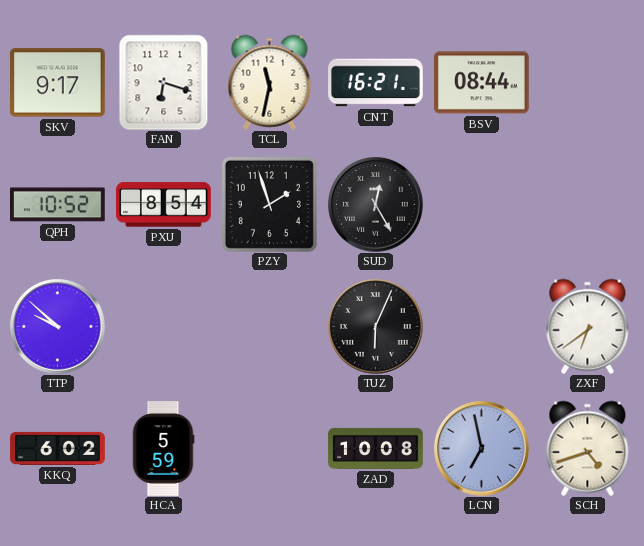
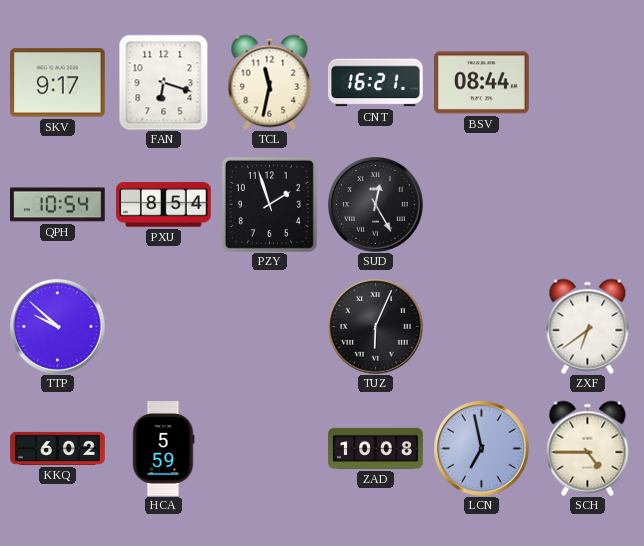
QPH: 10:52 -> 10:54
SCH: 4:42 -> 4:45
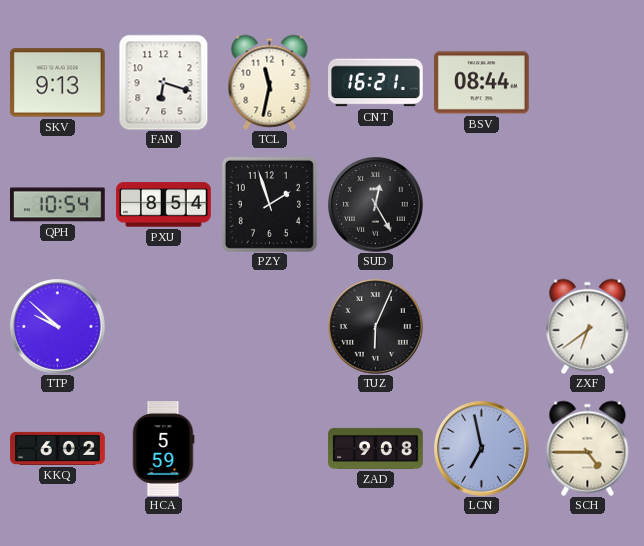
SKV: 9:17 -> 9:13
ZAD: 10:08 -> 9:08
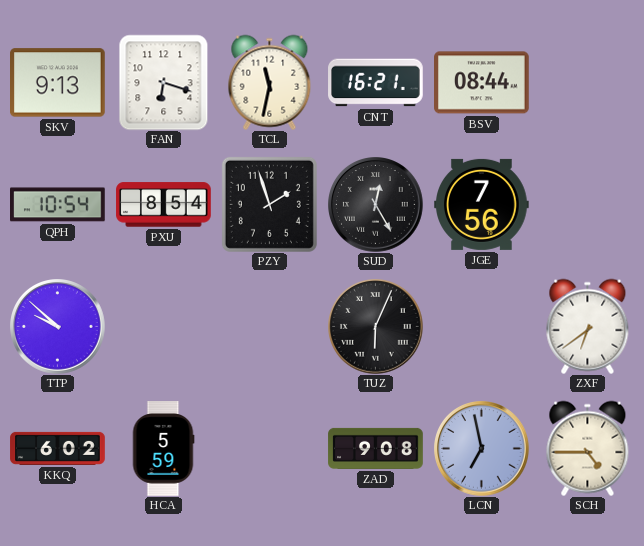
JGE: none -> 7:56
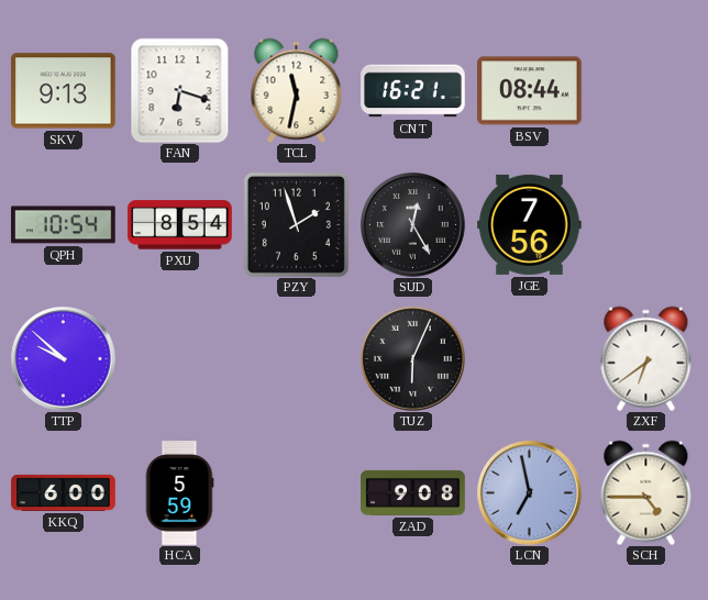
KKQ: 6:02 -> 6:00
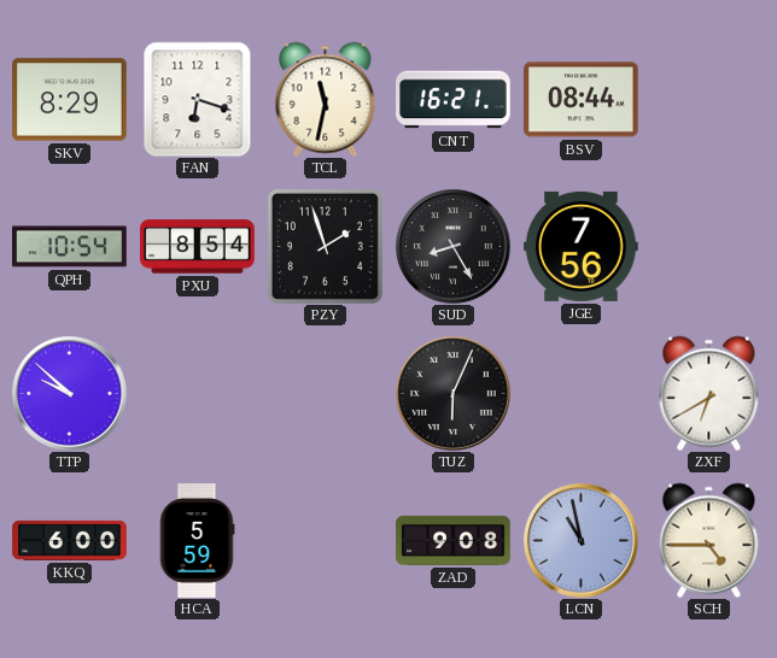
SKV: 9:13 -> 8:29
SUD: 12:25 -> 8:25
ZXF: 6:39 -> 6:40
LCN: 6:58 -> 10:58
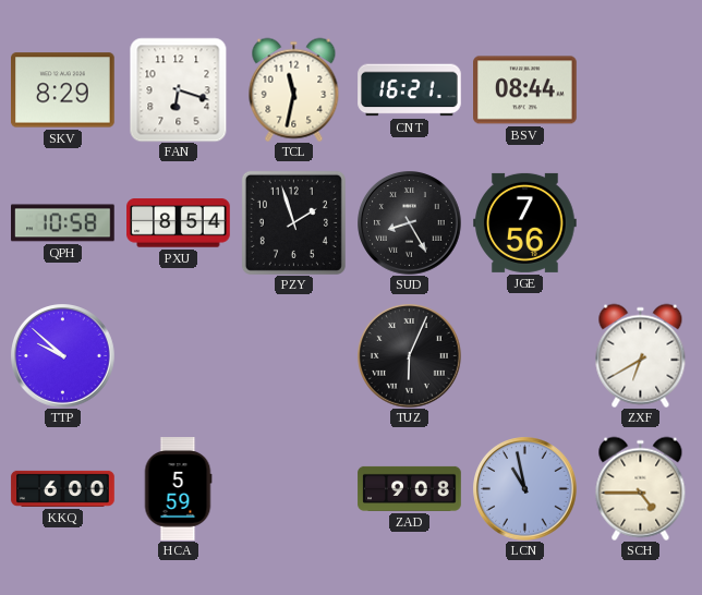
QPH: 10:54 -> 10:58
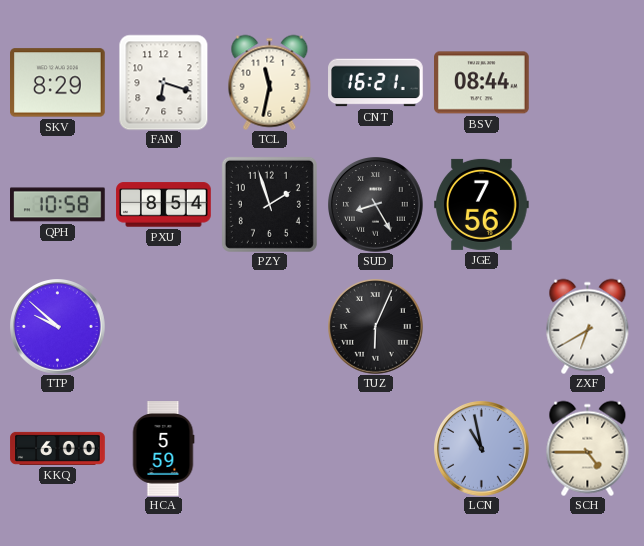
ZAD: 9:08 -> none
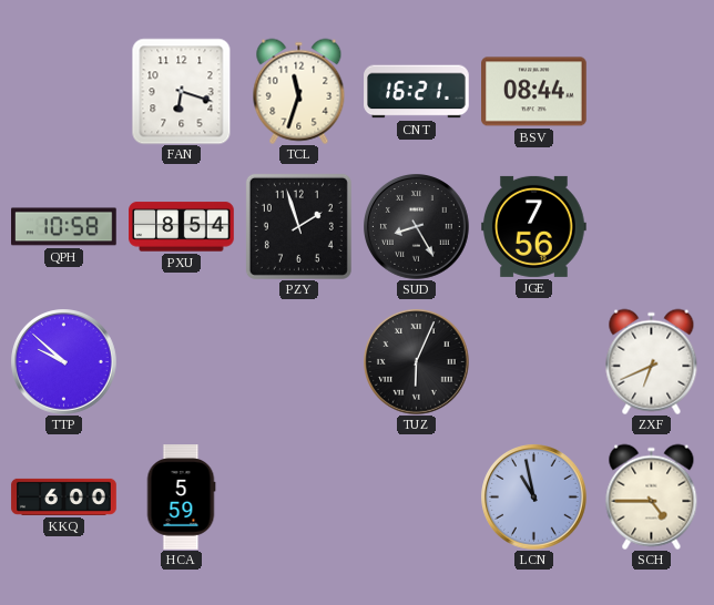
SKV: 8:29 -> none
TCL: 11:32 -> 11:33
ZXF: 6:40 -> 6:41
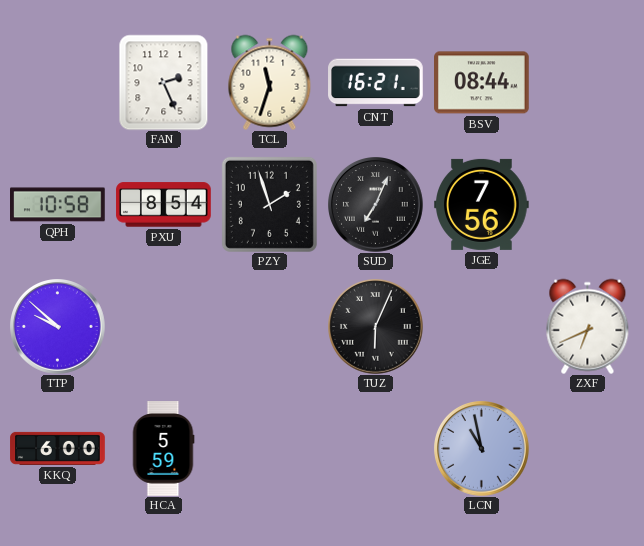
FAN: 6:18 -> 2:26
SUD: 8:25 -> 7:04
SCH: 4:45 -> none
